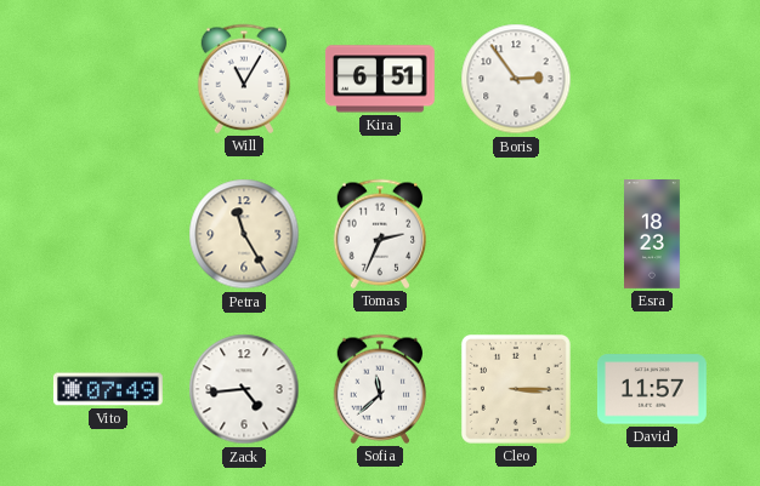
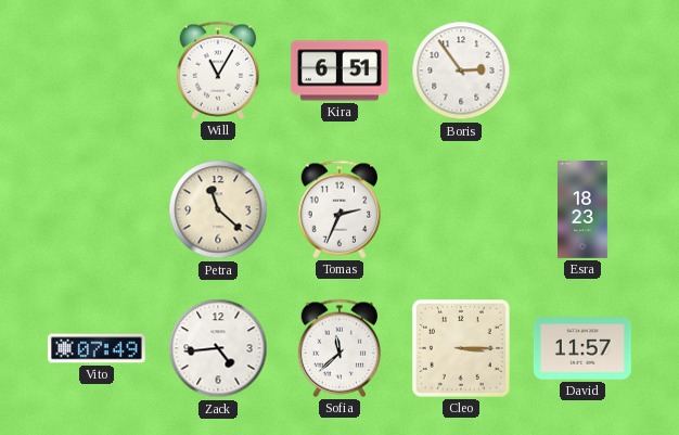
Petra: 11:25 -> 11:22
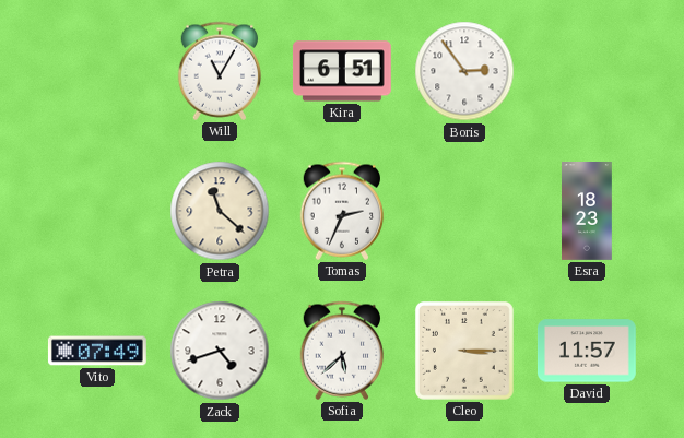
Zack: 4:44 -> 4:42
Sofia: 11:38 -> 5:38
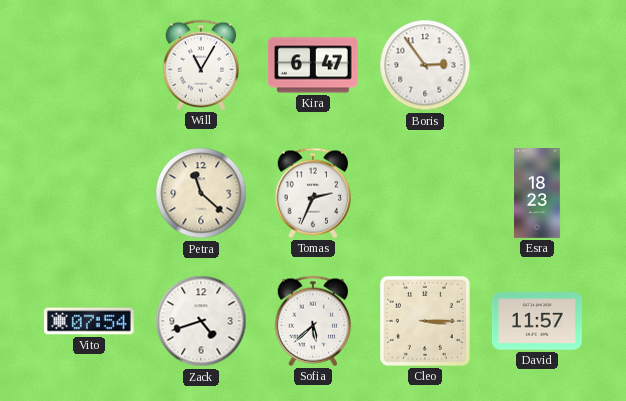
Kira: 6:51 -> 6:47
Vito: 07:49 -> 07:54
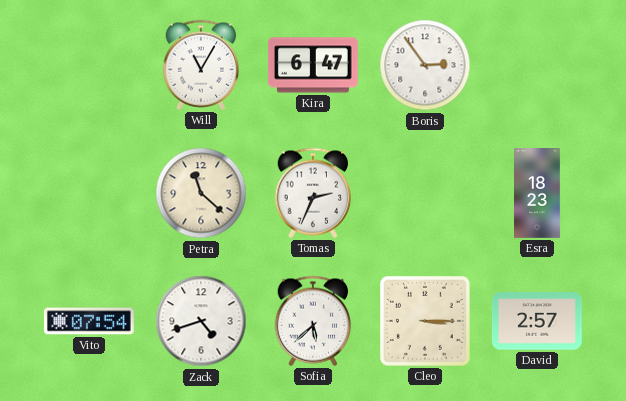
David: 11:57 -> 2:57
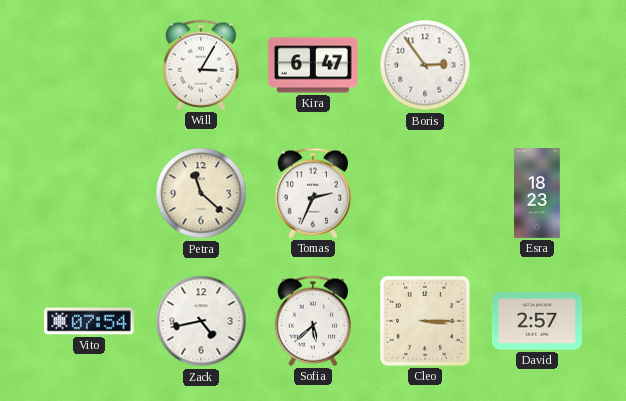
Will: 11:05 -> 3:05
Zack: 4:42 -> 4:43
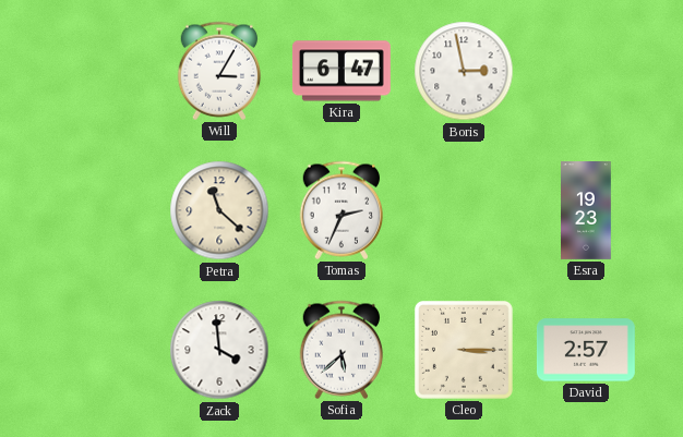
Boris: 2:54 -> 2:58
Esra: 18:23 -> 19:23
Vito: 07:54 -> none
Zack: 4:43 -> 3:59
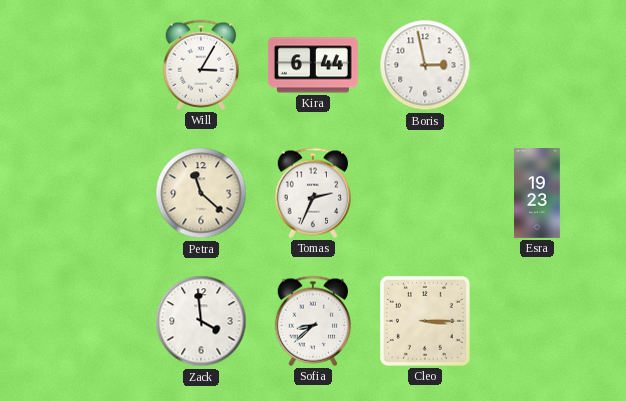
Kira: 6:47 -> 6:44
Sofia: 5:38 -> 8:38
David: 2:57 -> none
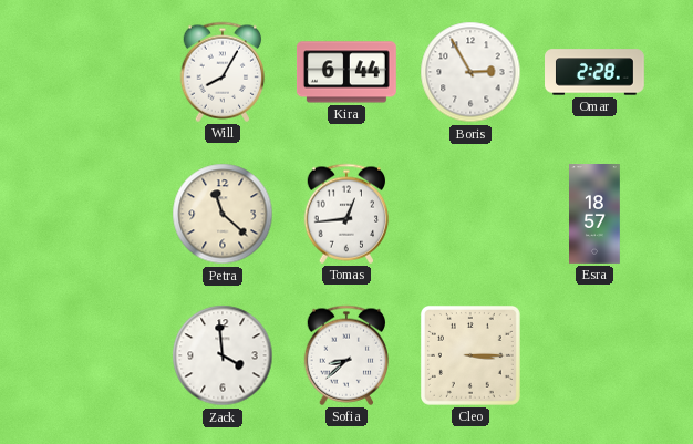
Will: 3:05 -> 8:05
Boris: 2:58 -> 2:55
Omar: none -> 2:28
Tomas: 2:34 -> 12:44
Esra: 19:23 -> 18:57
